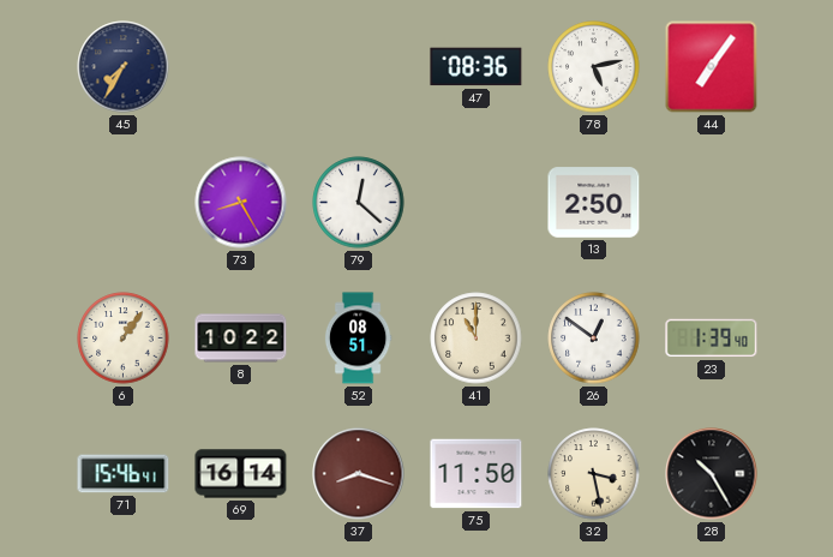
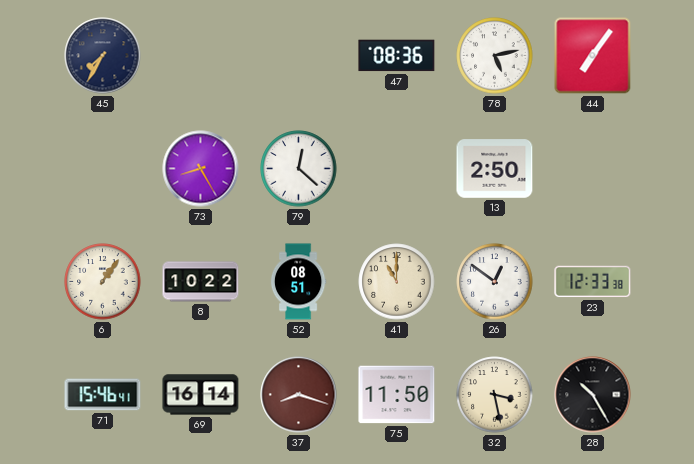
23: 1:39 -> 12:33
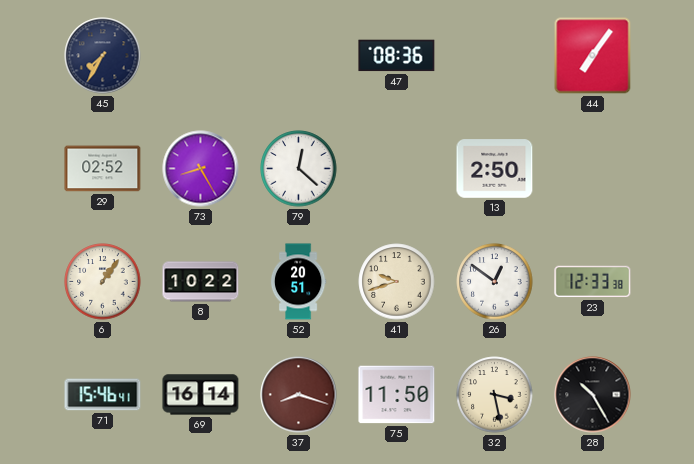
78: 5:13 -> none
29: none -> 02:52
52: 08:51 -> 20:51
41: 11:00 -> 9:42
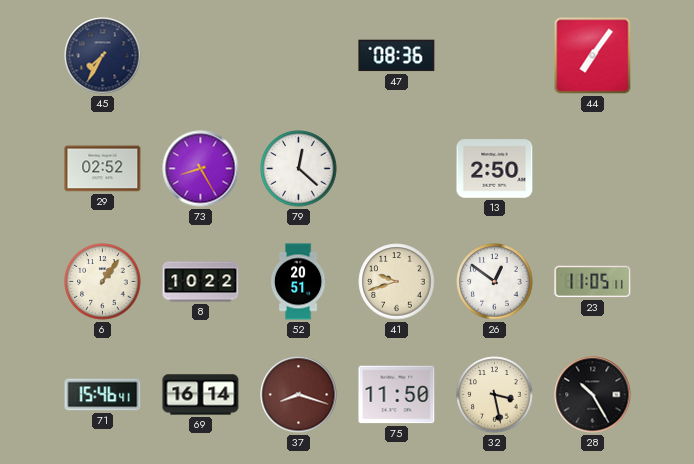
23: 12:33 -> 11:05
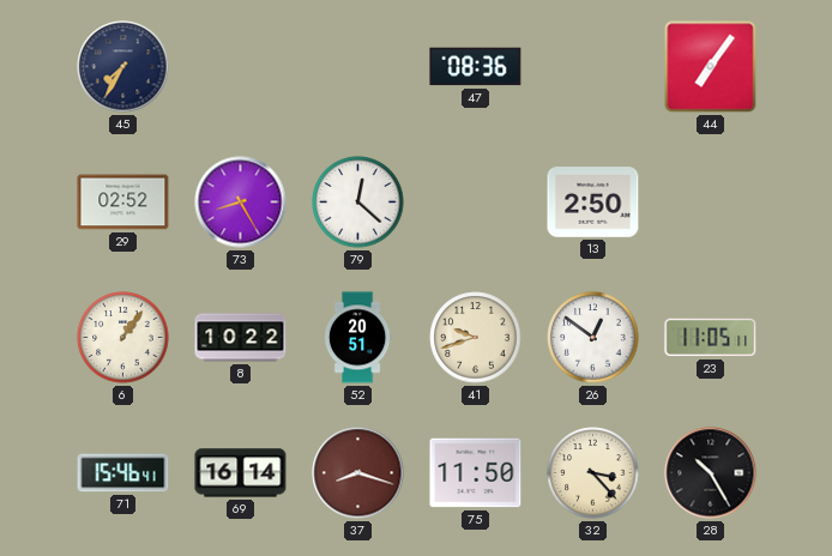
32: 3:28 -> 3:23
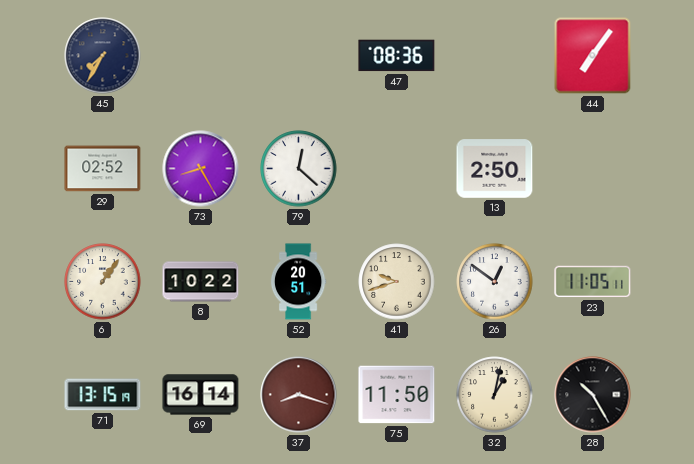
71: 15:46 -> 13:15
32: 3:23 -> 1:02
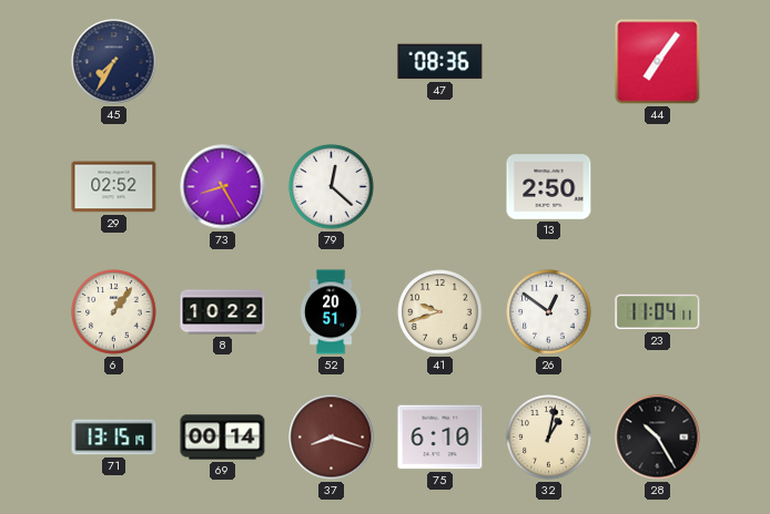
23: 11:05 -> 11:04
69: 16:14 -> 00:14
75: 11:50 -> 6:10
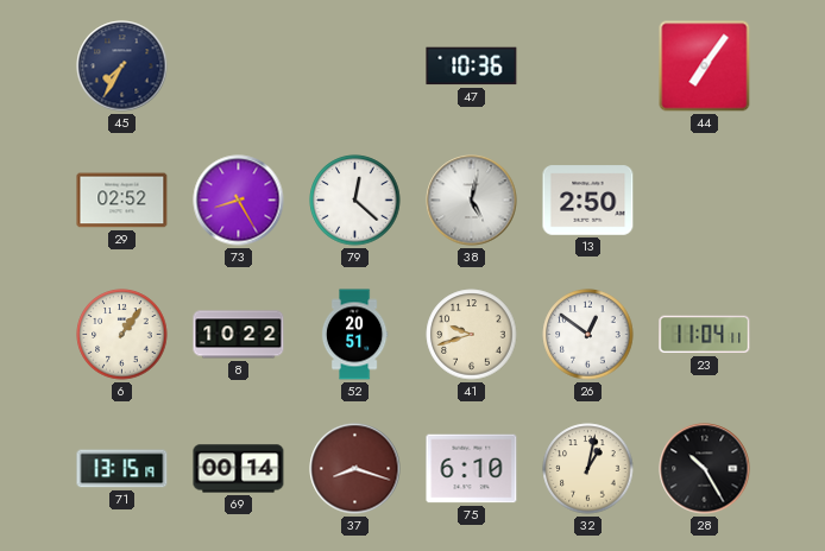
47: 08:36 -> 10:36
38: none -> 5:02
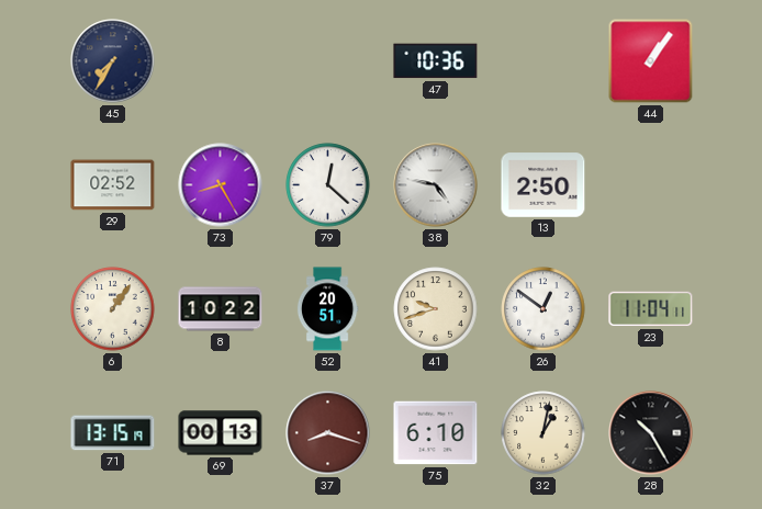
44: 7:06 -> 1:06
38: 5:02 -> 4:47
69: 00:14 -> 00:13
